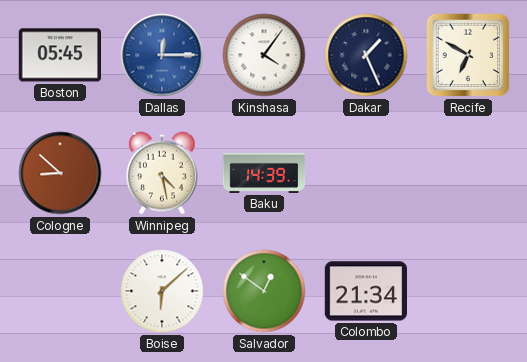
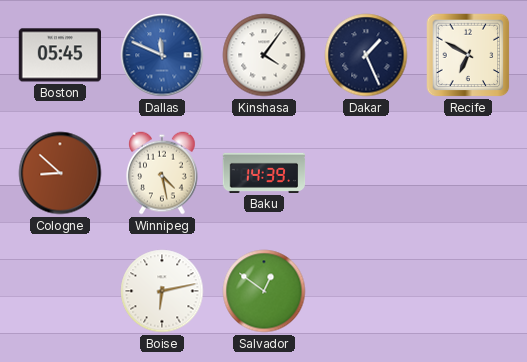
Dallas: 12:15 -> 11:49
Boise: 6:08 -> 6:13
Colombo: 21:34 -> none
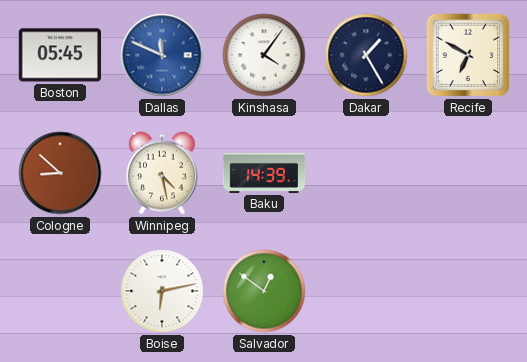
Dakar: 1:26 -> 1:25
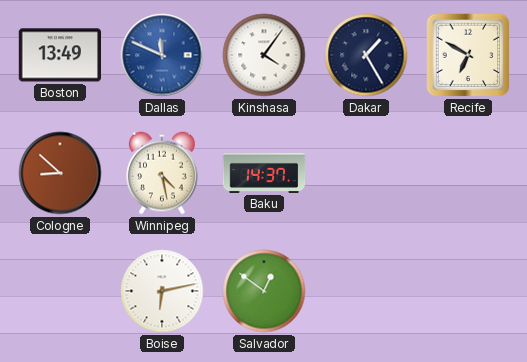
Boston: 05:45 -> 13:49
Baku: 14:39 -> 14:37
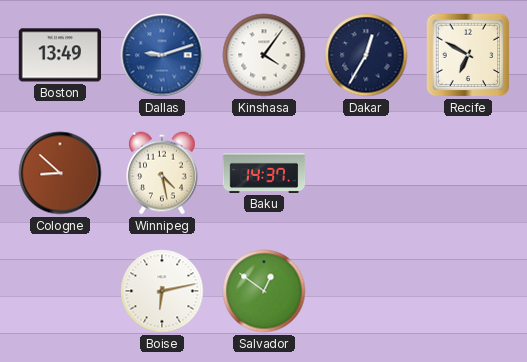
Dallas: 11:49 -> 9:12
Dakar: 1:25 -> 12:35
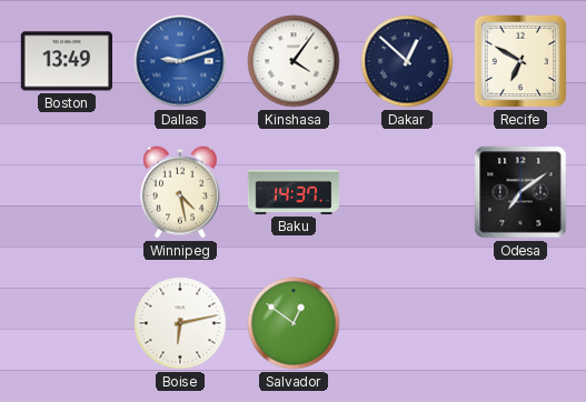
Dakar: 12:35 -> 12:52
Cologne: 8:52 -> none
Odesa: none -> 7:09
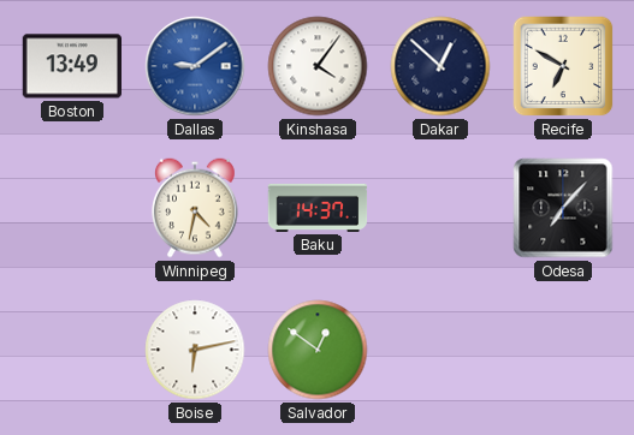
Dallas: 9:12 -> 9:09
Winnipeg: 4:28 -> 4:32
Odesa: 7:09 -> 7:07
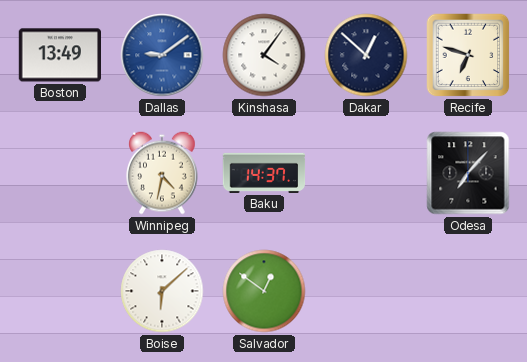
Recife: 6:50 -> 6:48
Boise: 6:13 -> 6:08
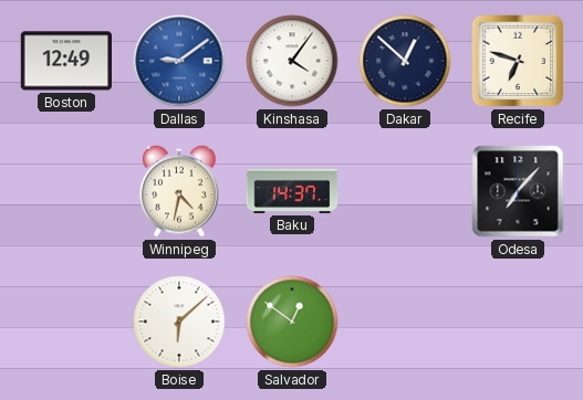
Boston: 13:49 -> 12:49
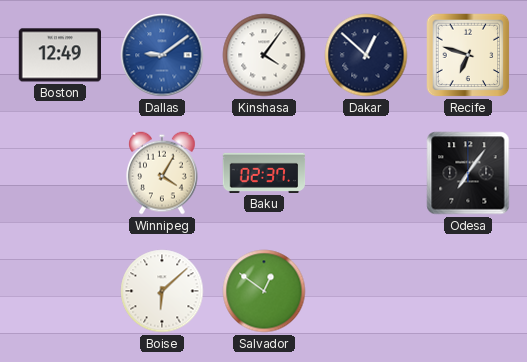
Winnipeg: 4:32 -> 4:05
Baku: 14:37 -> 02:37
Odesa: 7:07 -> 7:06
